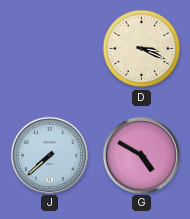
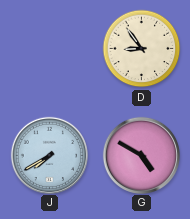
D: 3:19 -> 8:54
J: 7:38 -> 7:40
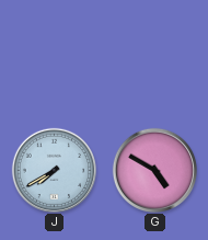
D: 8:54 -> none
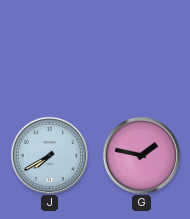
G: 4:50 -> 1:47
